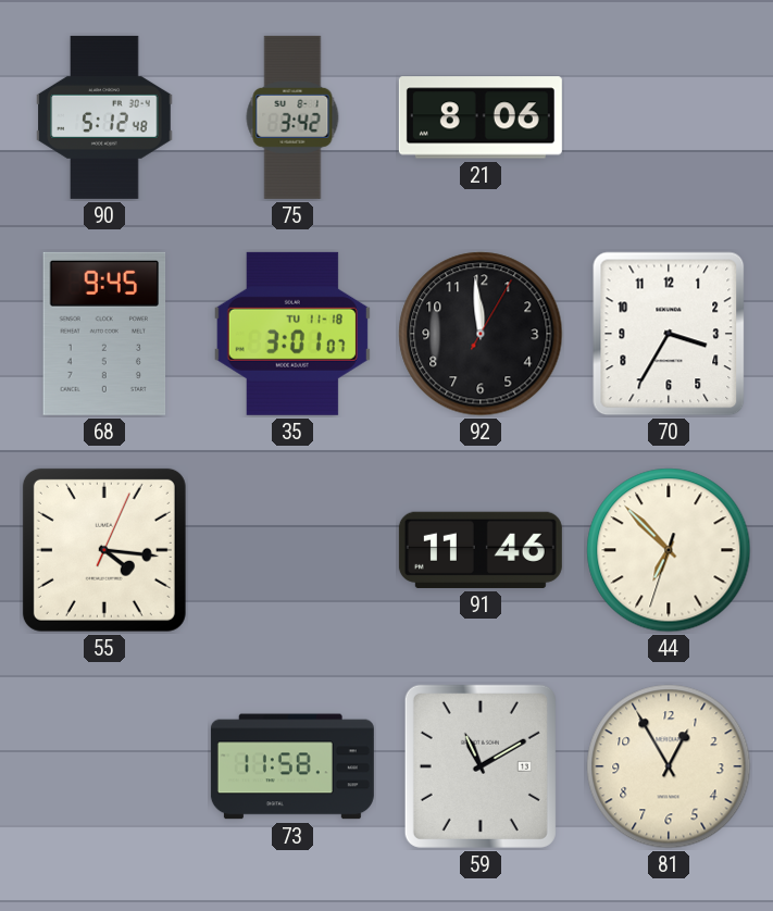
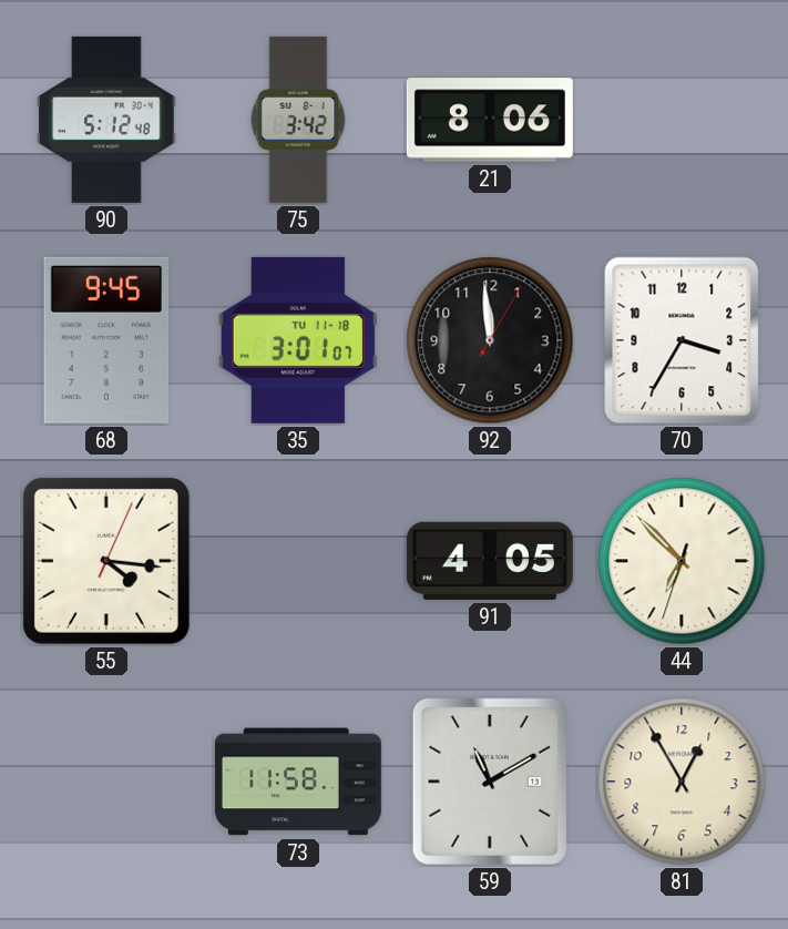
91: 11:46 -> 4:05
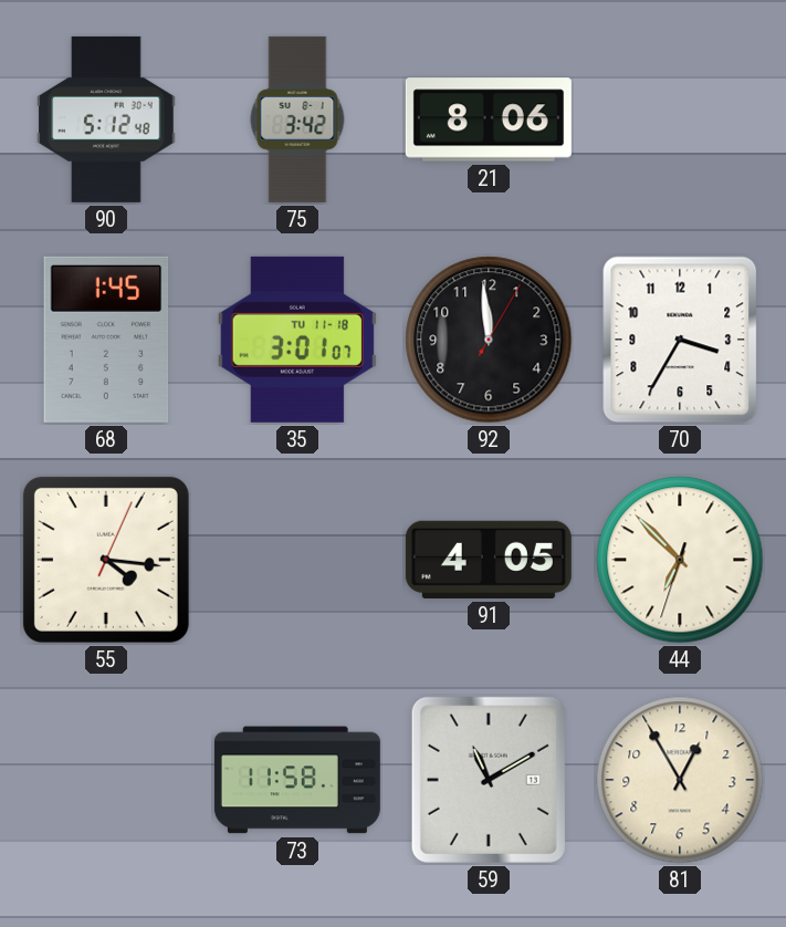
68: 9:45 -> 1:45
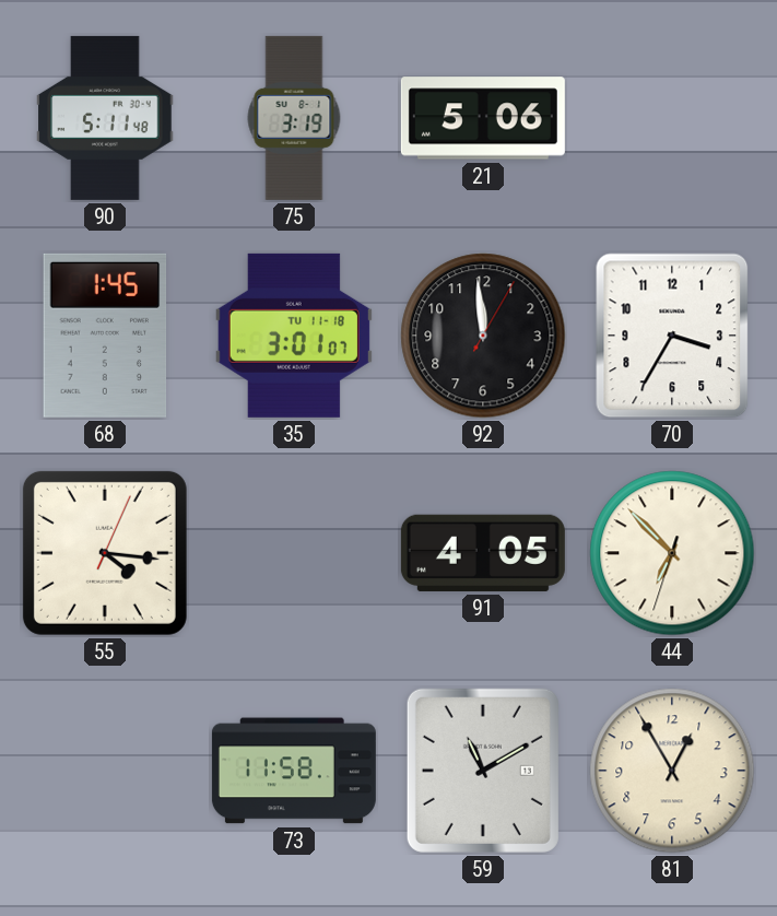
90: 5:12 -> 5:11
75: 3:42 -> 3:19
21: 8:06 -> 5:06
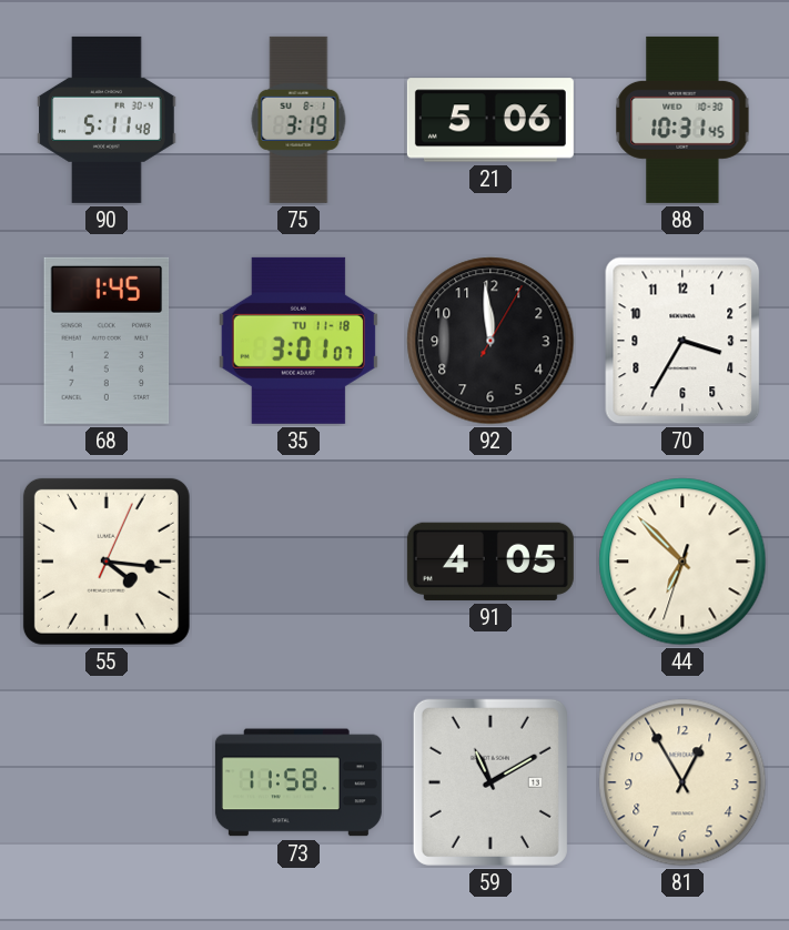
88: none -> 10:31
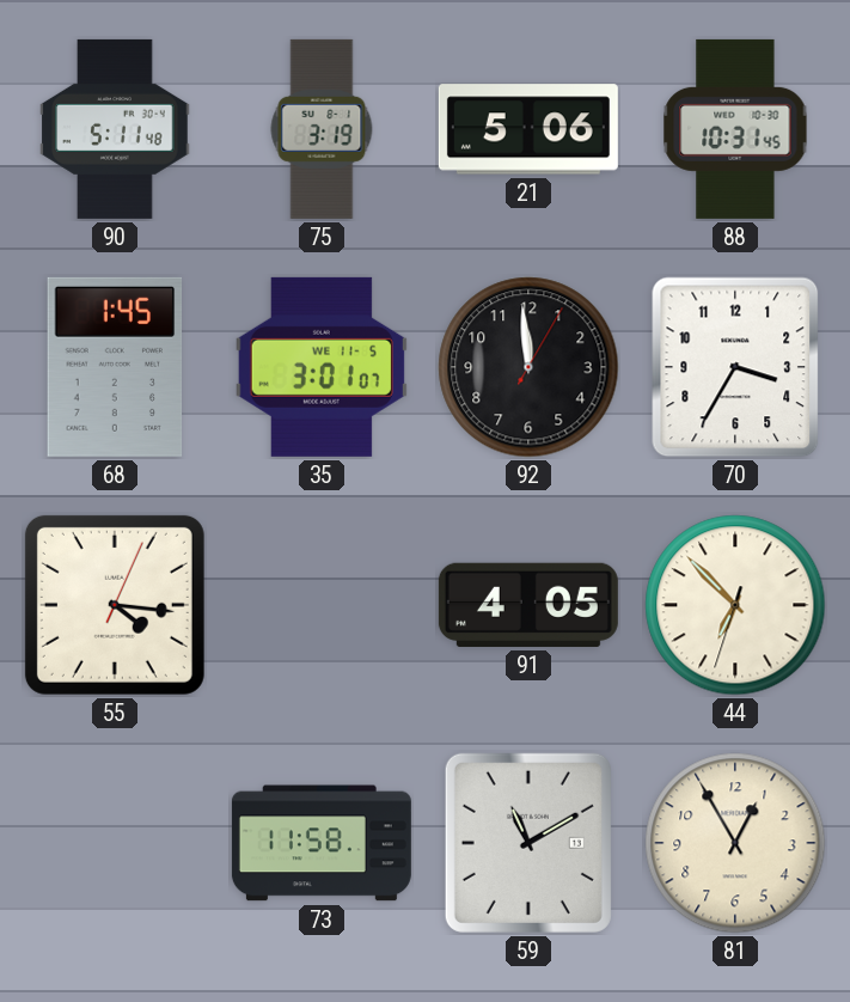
35 date: TU 11-18 -> WE 11-5
